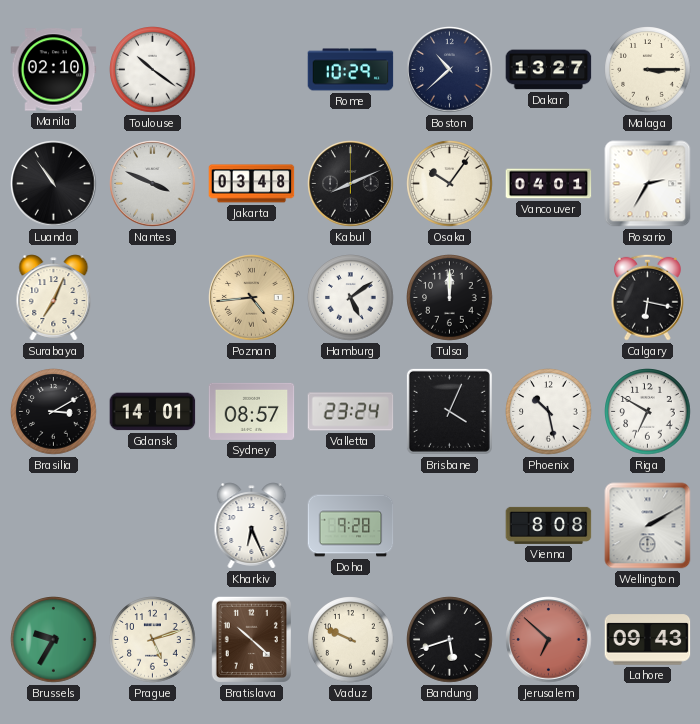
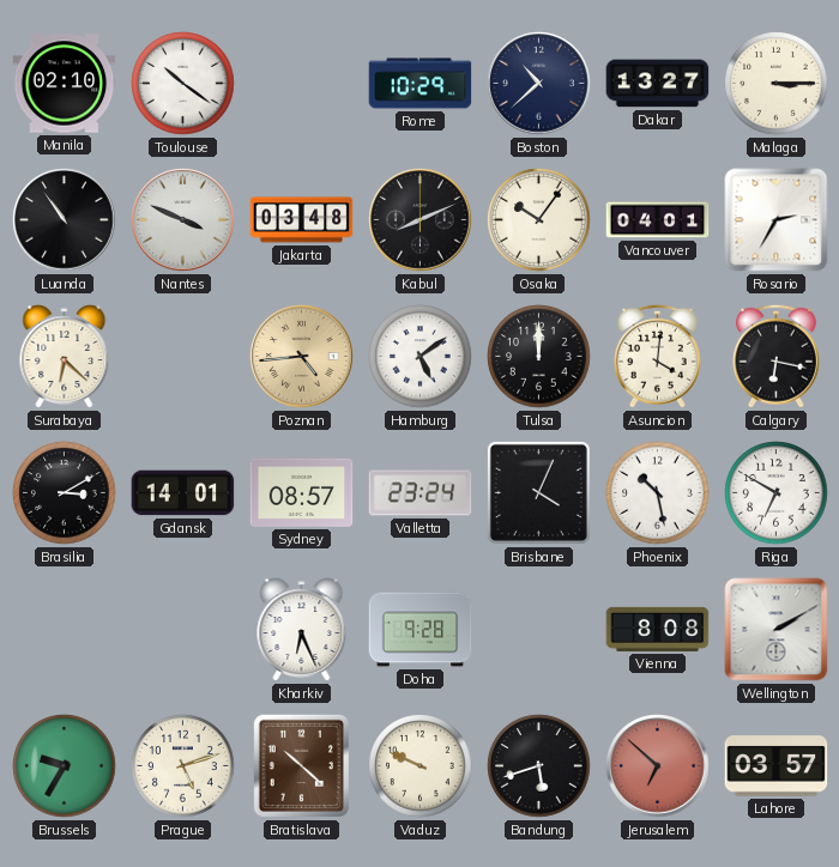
Surabaya: 7:04 -> 6:22
Asuncion: none -> 4:01
Lahore: 09:43 -> 03:57
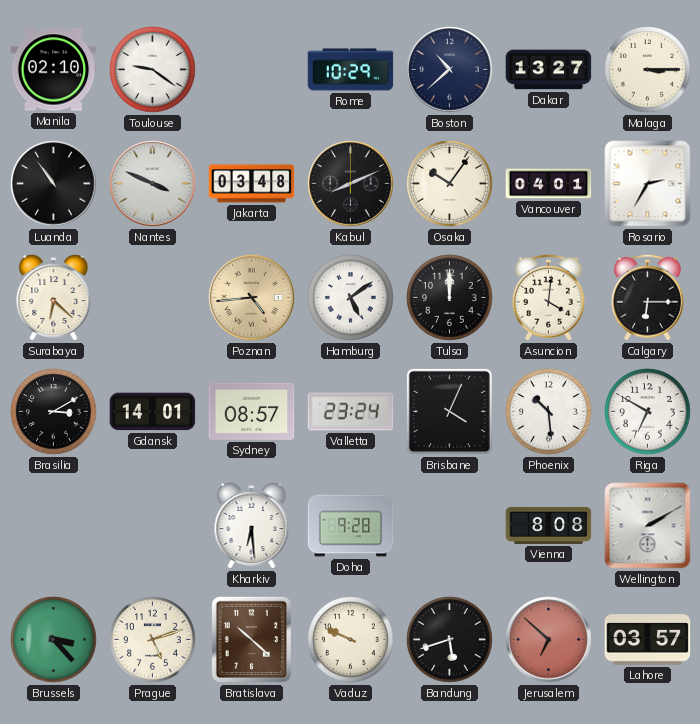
Toulouse: 10:21 -> 9:21
Calgary: 6:17 -> 6:15
Phoenix: 10:28 -> 10:29
Kharkiv: 6:26 -> 6:29
Brussels: 9:35 -> 3:23
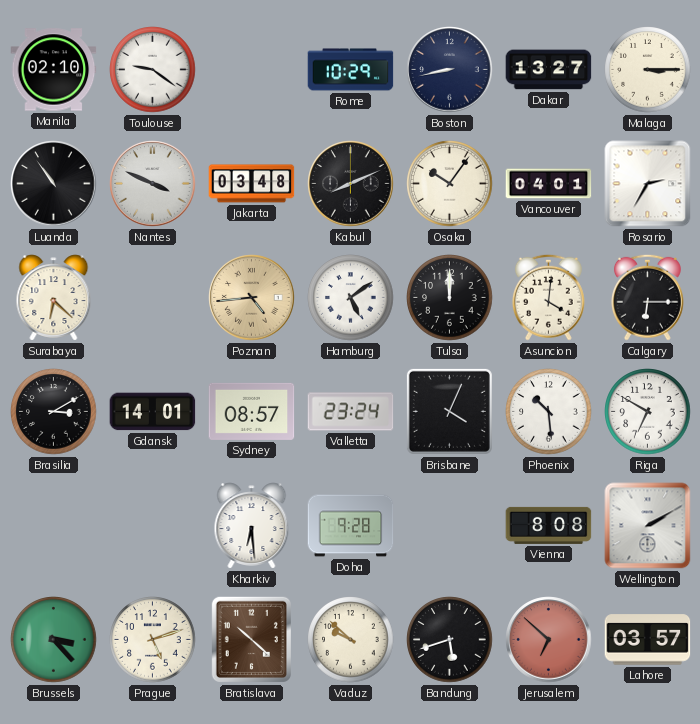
Boston: 10:38 -> 8:43
Vaduz: 9:49 -> 9:52
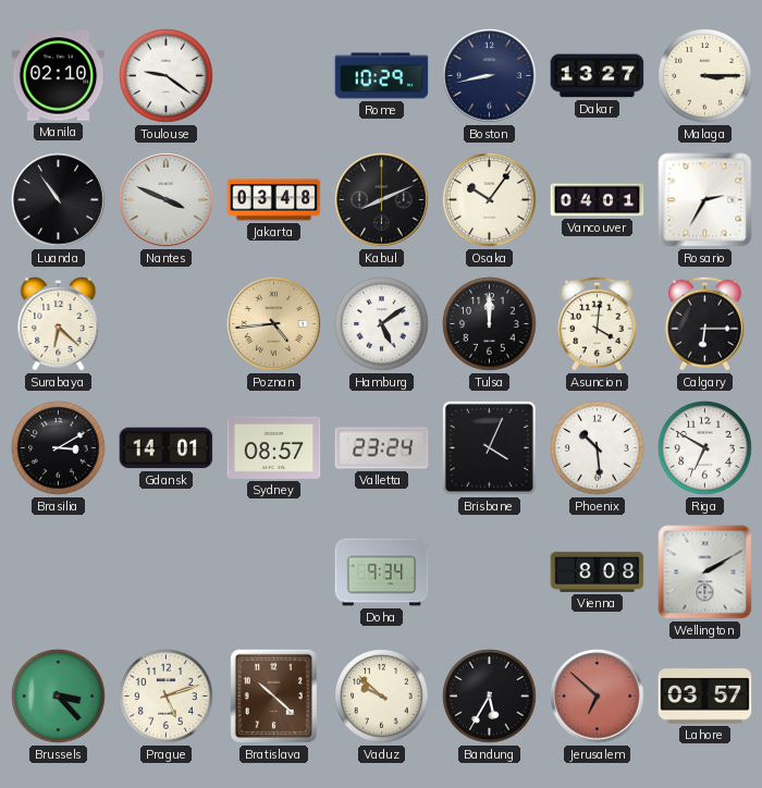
Kharkiv: 6:29 -> none
Doha: 9:28 -> 9:34
Bandung: 5:42 -> 5:35
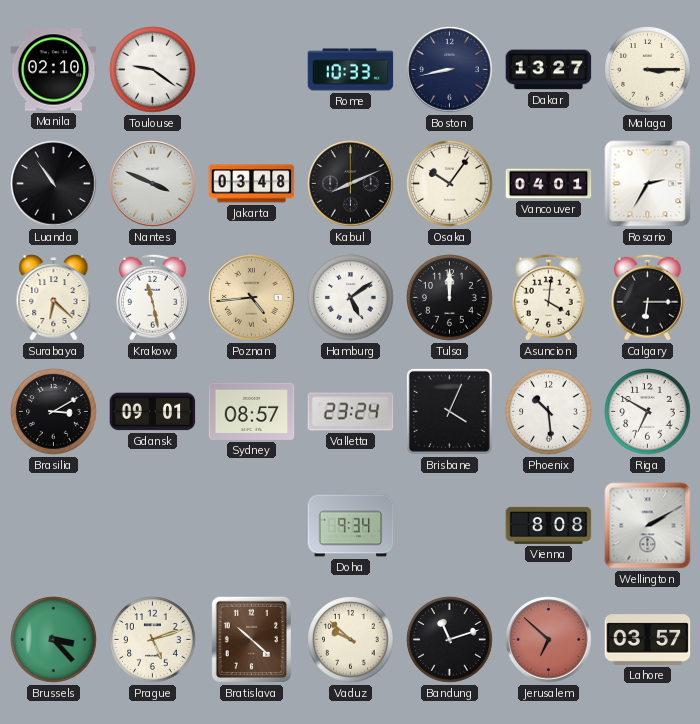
Rome: 10:29 -> 10:33
Krakow: none -> 11:28
Gdansk: 14:01 -> 09:01
Bandung: 5:35 -> 11:12
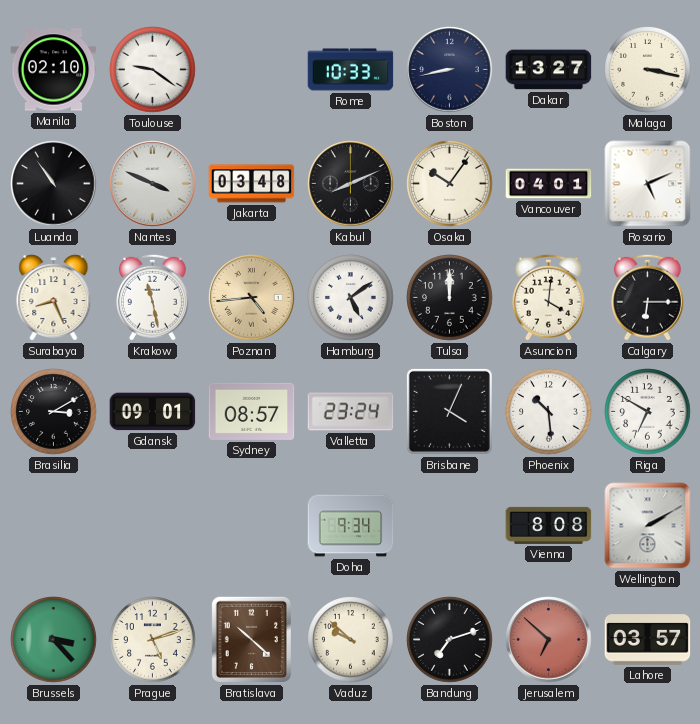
Malaga: 3:15 -> 3:17
Rosario: 2:35 -> 5:11
Surabaya: 6:22 -> 8:26
Bandung: 11:12 -> 7:12
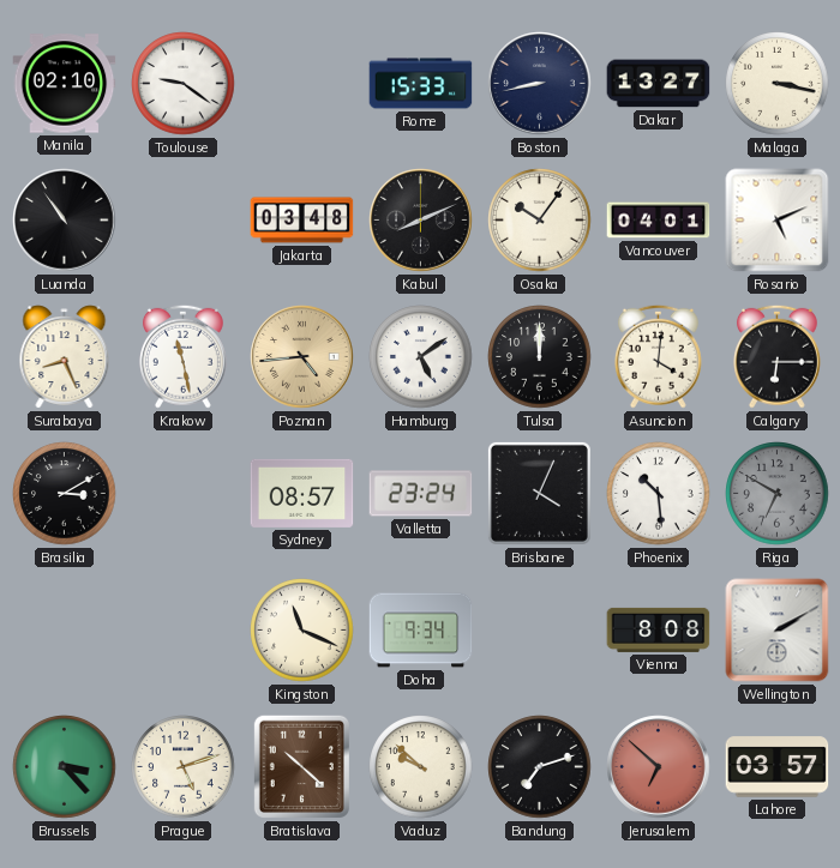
Rome: 10:33 -> 15:33
Nantes: 3:49 -> none
Gdansk: 09:01 -> none
Riga dial: white -> grey
Kingston: none -> 11:19
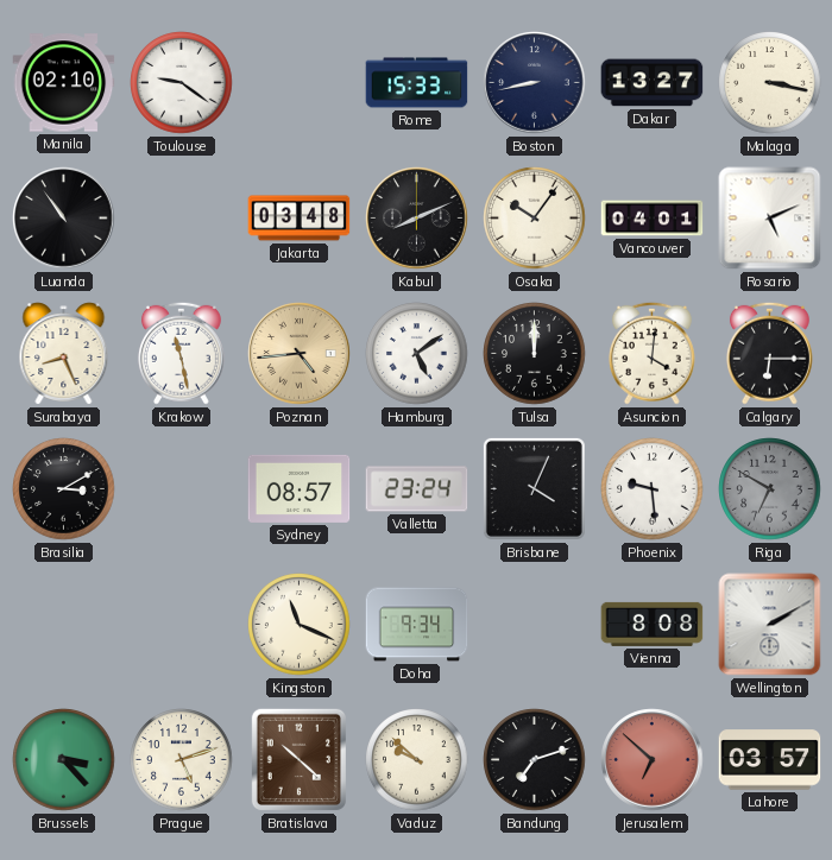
Phoenix: 10:29 -> 9:29
